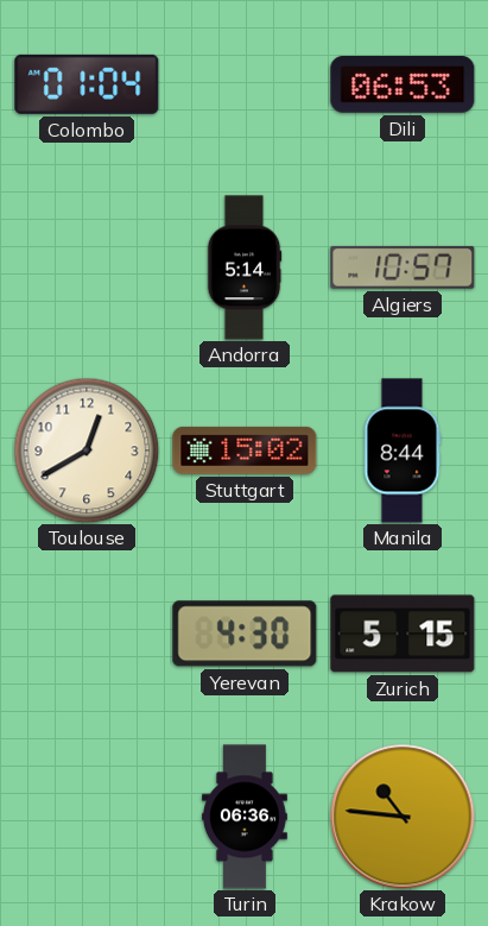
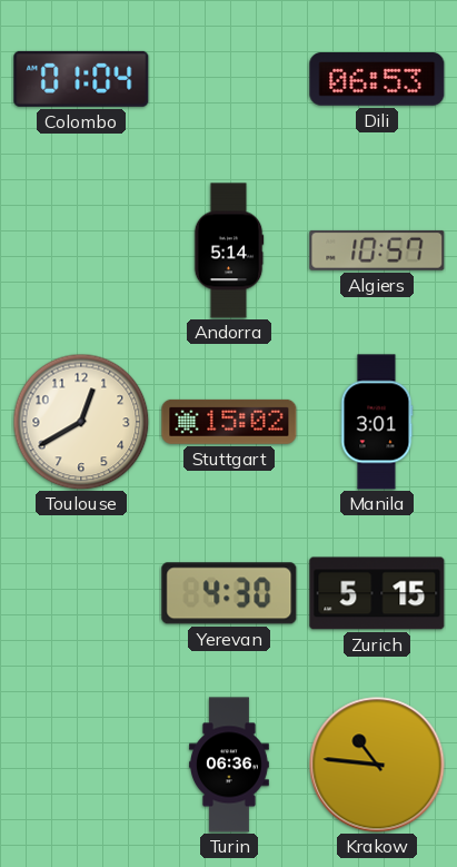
Manila: 8:44 -> 3:01
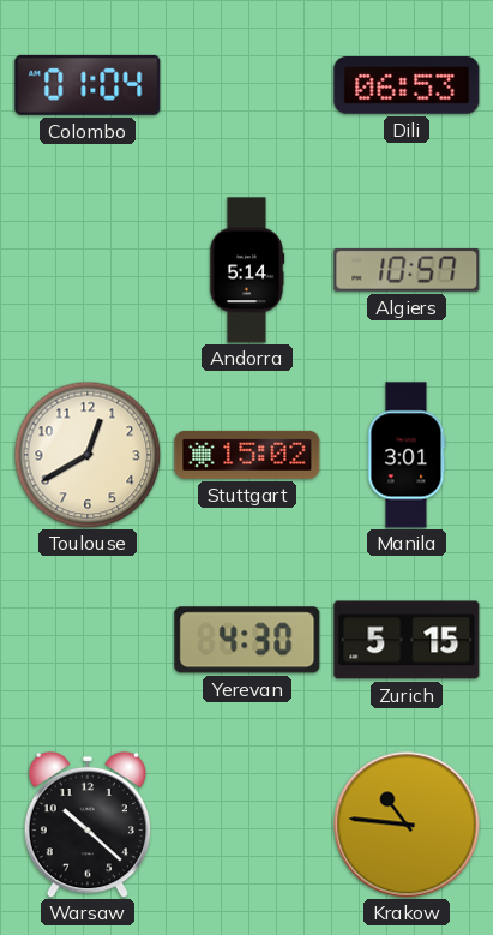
Warsaw: none -> 10:22
Turin: 06:36 -> none
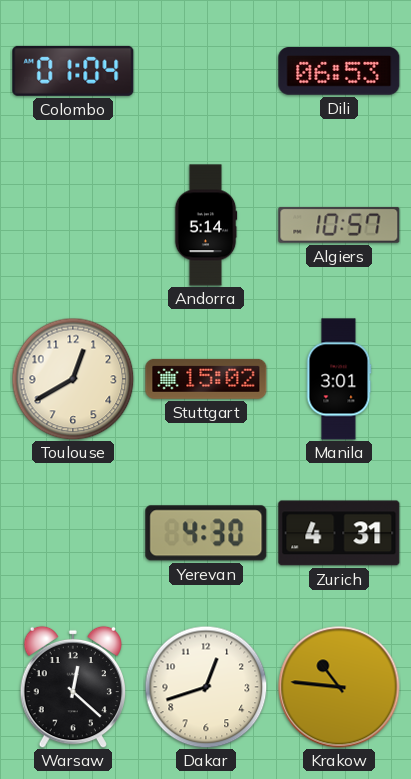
Zurich: 5:15 -> 4:31
Warsaw: 10:22 -> 12:22
Dakar: none -> 12:42
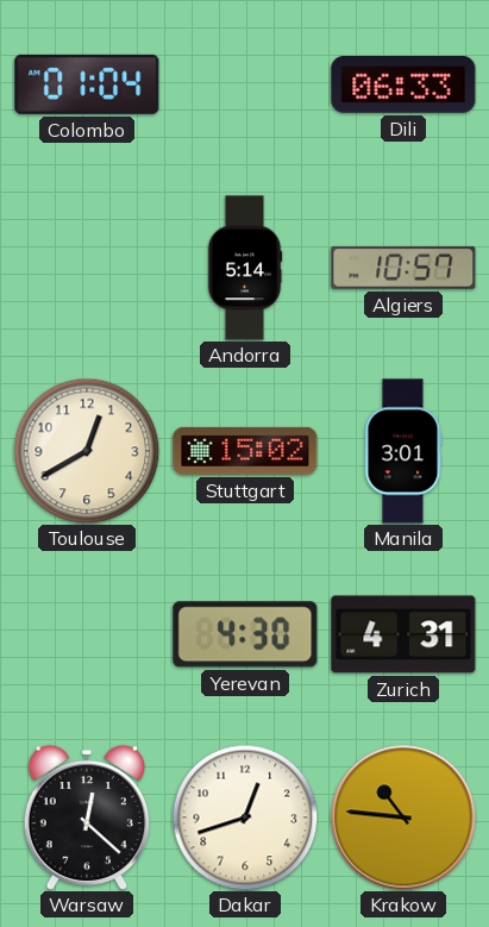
Dili: 06:53 -> 06:33
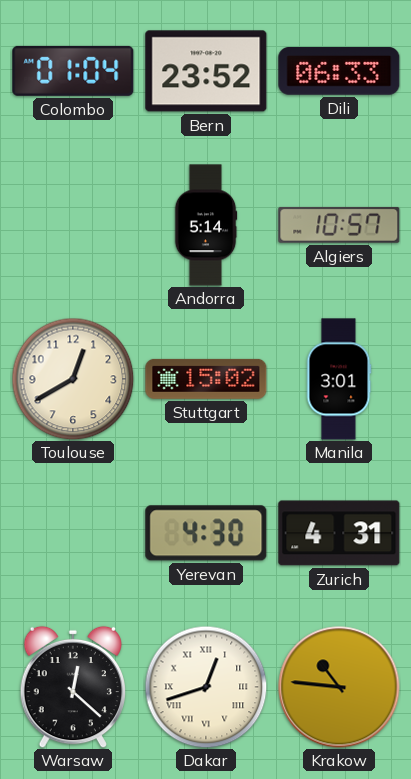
Bern: none -> 23:52
Dakar numerals: Arabic -> Roman
